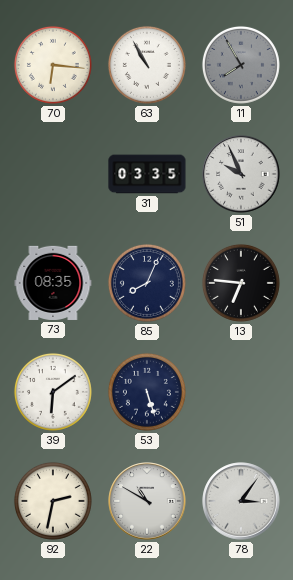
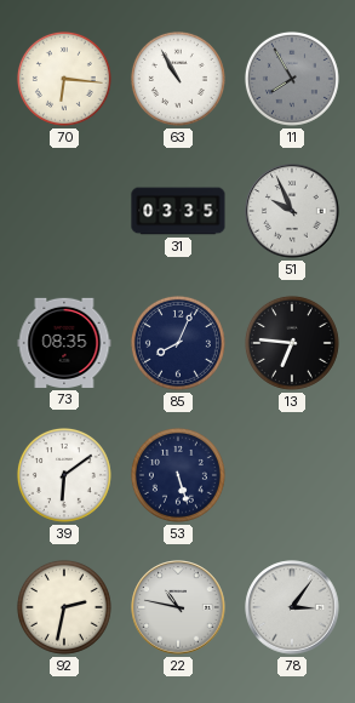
22: 10:50 -> 10:47
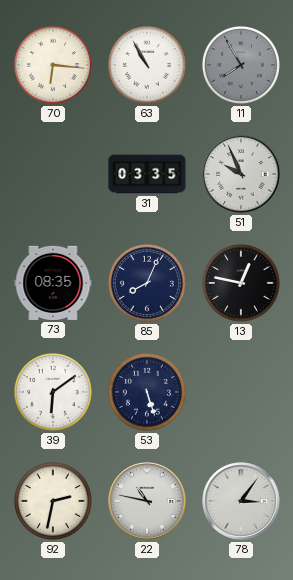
13: 6:46 -> 12:47
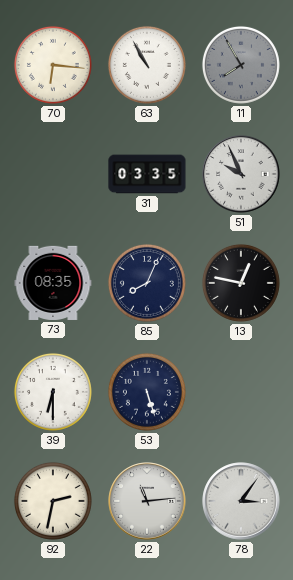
39: 6:09 -> 6:30
22: 10:47 -> 11:14
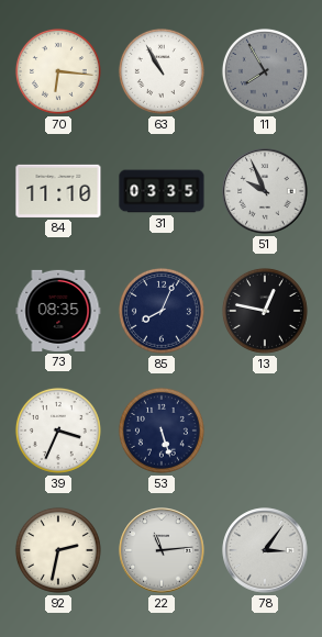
84: none -> 11:10
39: 6:30 -> 3:34
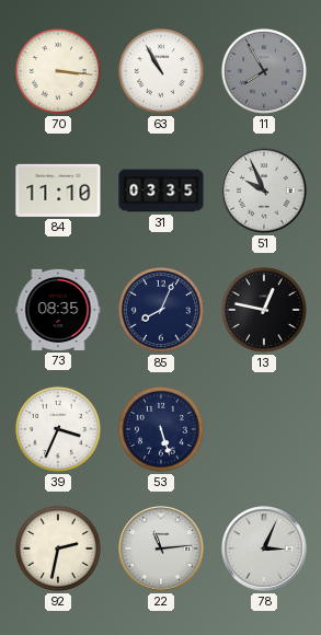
70: 6:16 -> 3:16
78: 3:06 -> 3:04
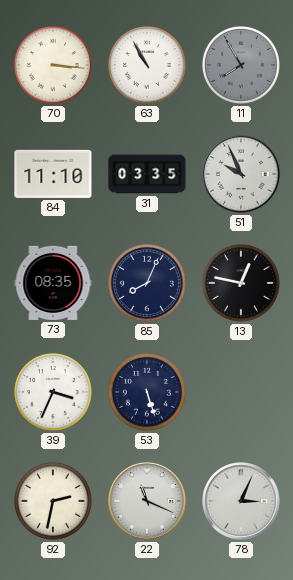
22: 11:14 -> 11:19
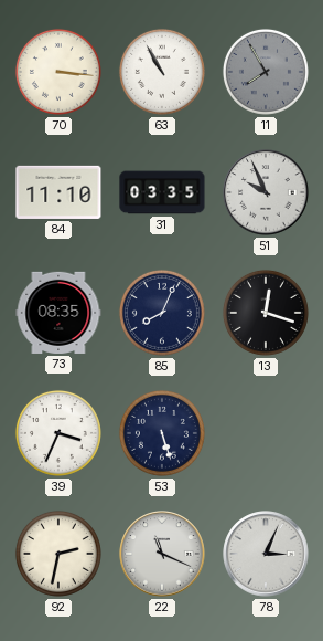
13: 12:47 -> 12:18
